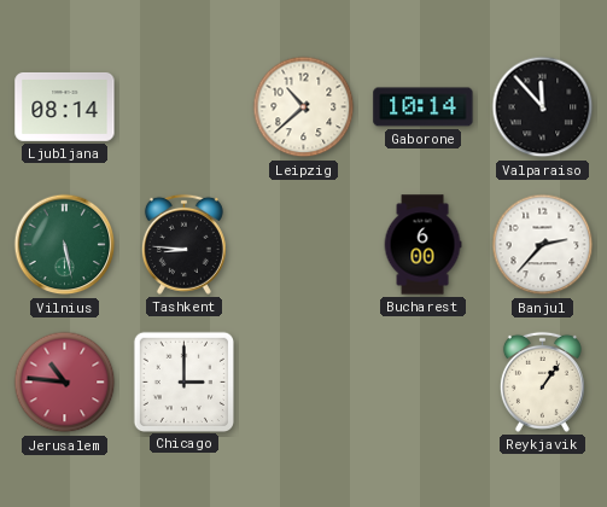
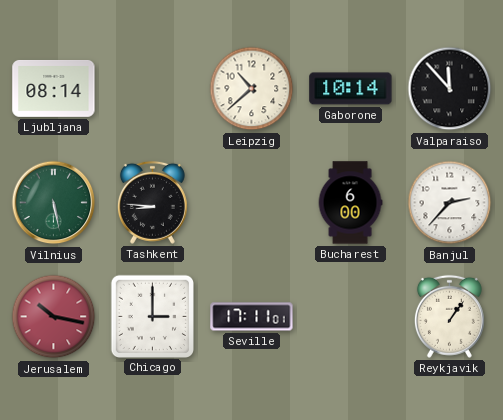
Jerusalem: 10:46 -> 10:17
Seville: none -> 17:11
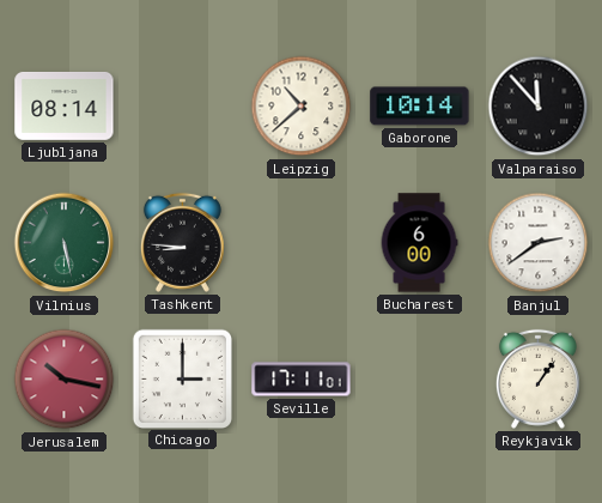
Banjul: 2:37 -> 2:39
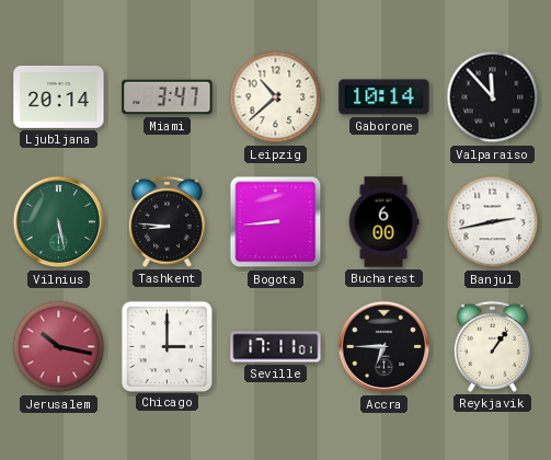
Ljubljana: 08:14 -> 20:14
Miami: none -> 3:47
Bogota: none -> 8:44
Banjul: 2:39 -> 2:43
Accra: none -> 6:45
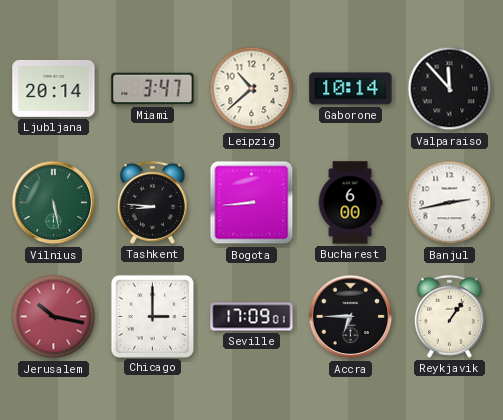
Seville: 17:11 -> 17:09
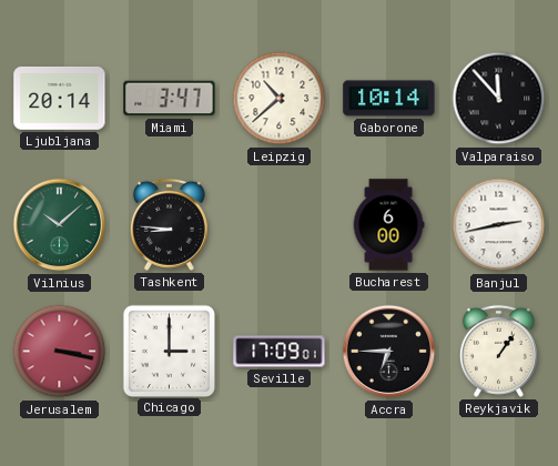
Vilnius: 5:28 -> 10:08
Bogota: 8:44 -> none
Jerusalem: 10:17 -> 3:17
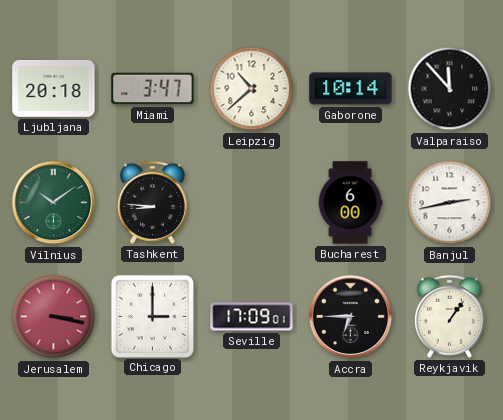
Ljubljana: 20:14 -> 20:18
Vilnius: 10:08 -> 10:09
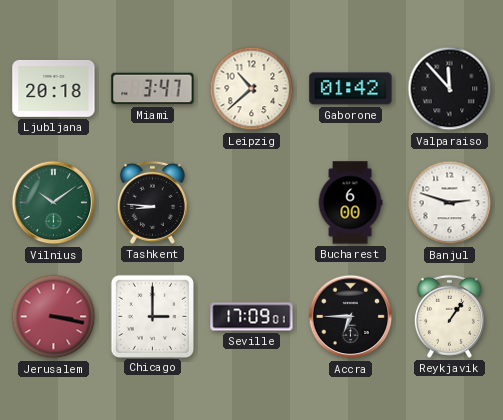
Gaborone: 10:14 -> 01:42
Banjul: 2:43 -> 2:48
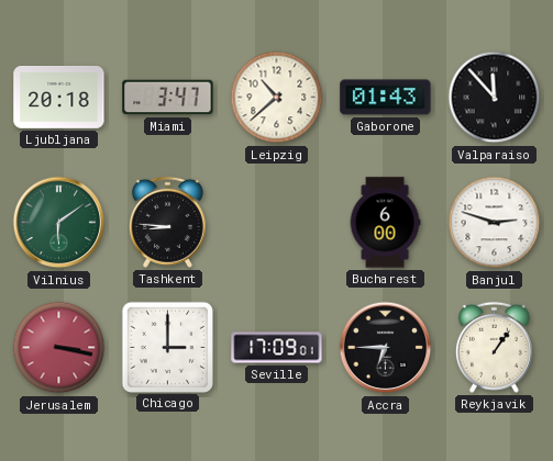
Gaborone: 01:42 -> 01:43
Vilnius: 10:09 -> 6:09
